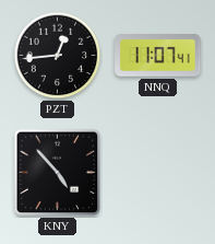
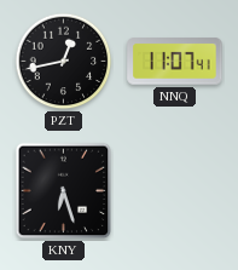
PZT: 12:44 -> 12:43
KNY: 4:53 -> 6:27
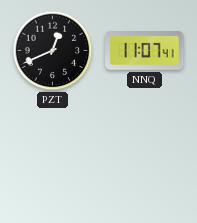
PZT: 12:43 -> 12:41
KNY: 6:27 -> none
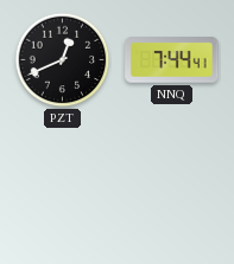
NNQ: 11:07 -> 7:44
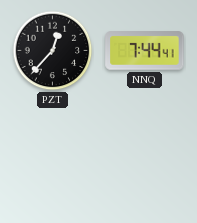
PZT: 12:41 -> 12:37
